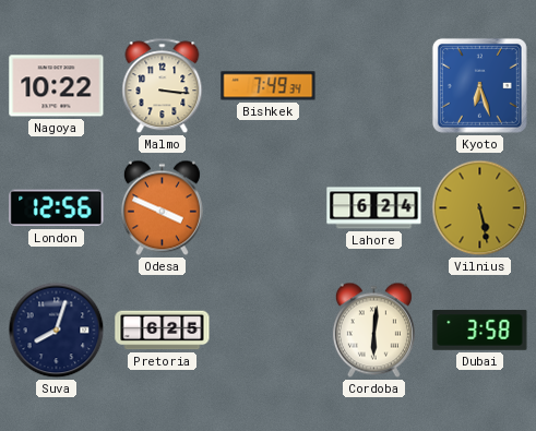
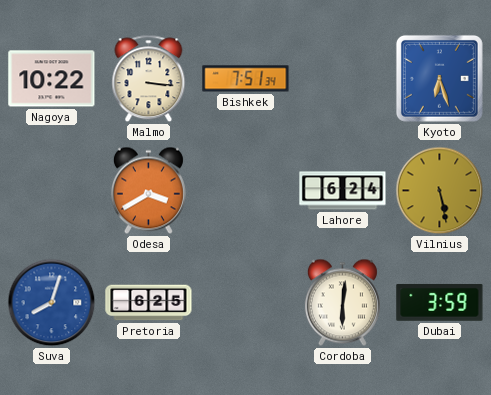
Bishkek: 7:49 -> 7:51
London: 12:56 -> none
Odesa: 3:49 -> 3:40
Suva dial: navy -> blue
Dubai: 3:58 -> 3:59
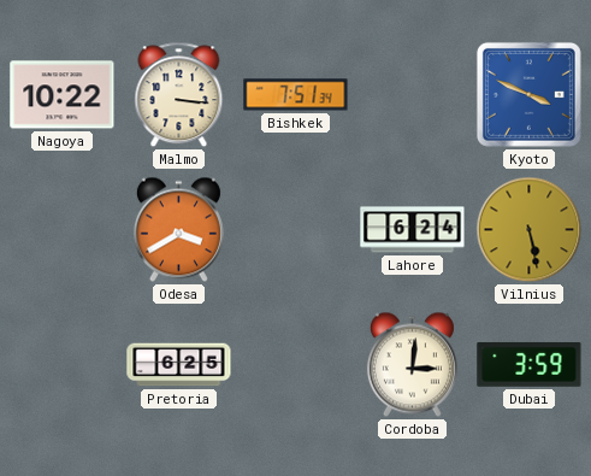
Kyoto: 6:27 -> 3:49
Suva: 8:03 -> none
Cordoba: 6:01 -> 3:01
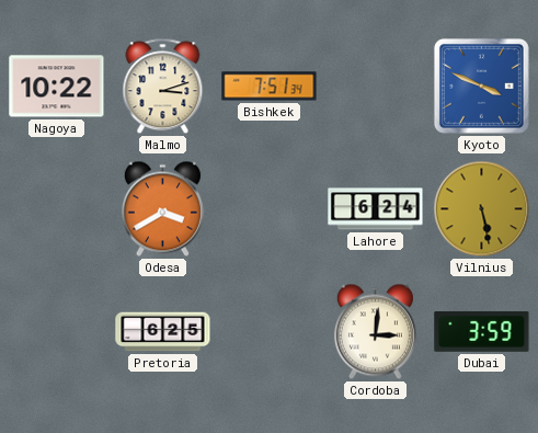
Malmo: 3:16 -> 3:12
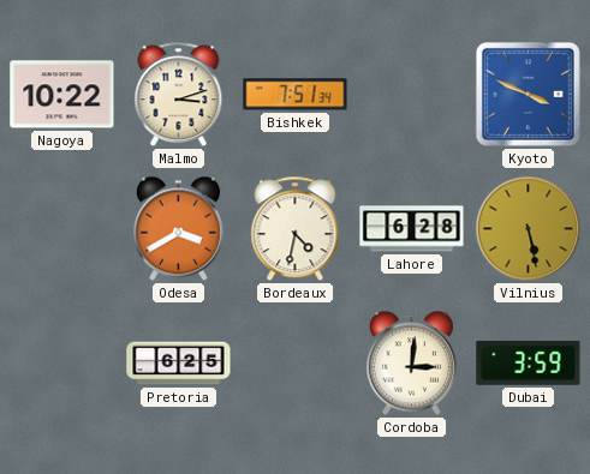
Bordeaux: none -> 4:32
Lahore: 6:24 -> 6:28
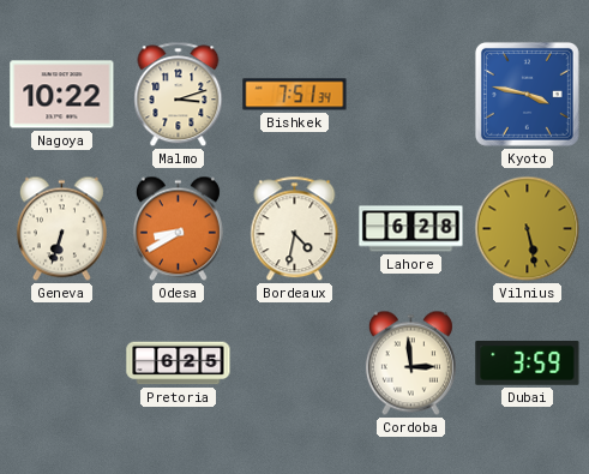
Kyoto: 3:49 -> 3:47
Geneva: none -> 6:33
Odesa: 3:40 -> 8:40
Cordoba: 3:01 -> 2:59
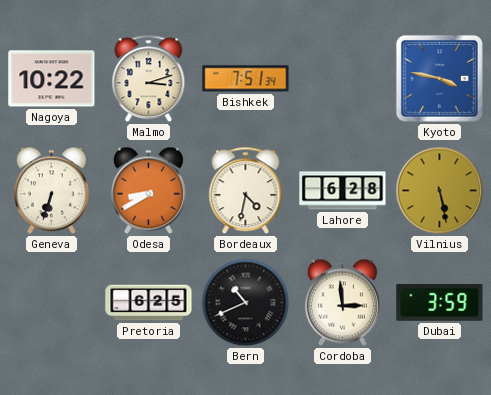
Bern: none -> 10:41
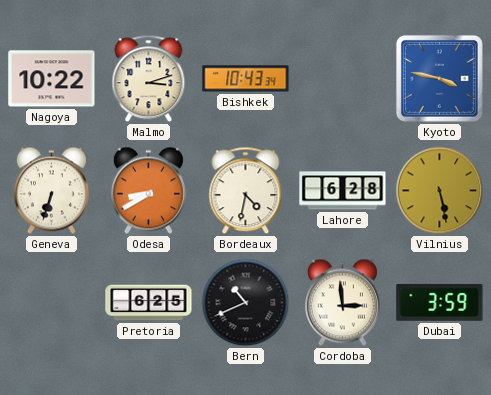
Bishkek: 7:51 -> 10:43
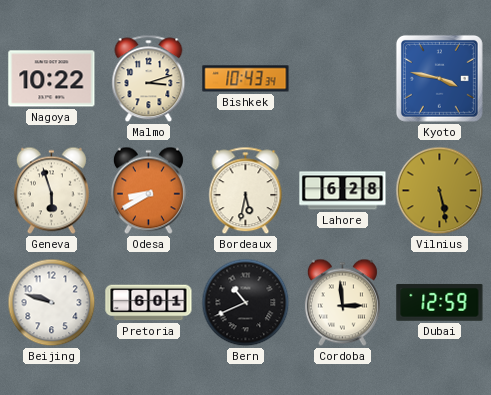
Geneva: 6:33 -> 5:57
Bordeaux: 4:32 -> 5:32
Beijing: none -> 9:48
Pretoria: 6:25 -> 6:01
Dubai: 3:59 -> 12:59
